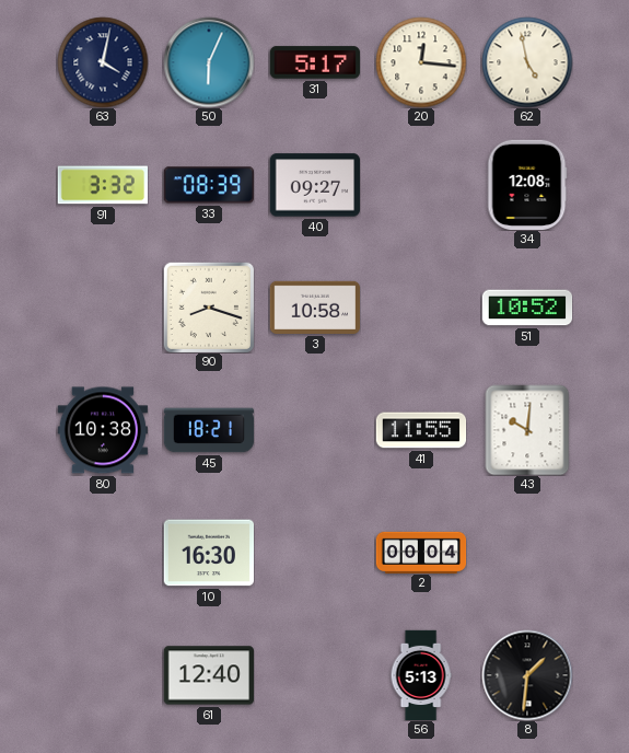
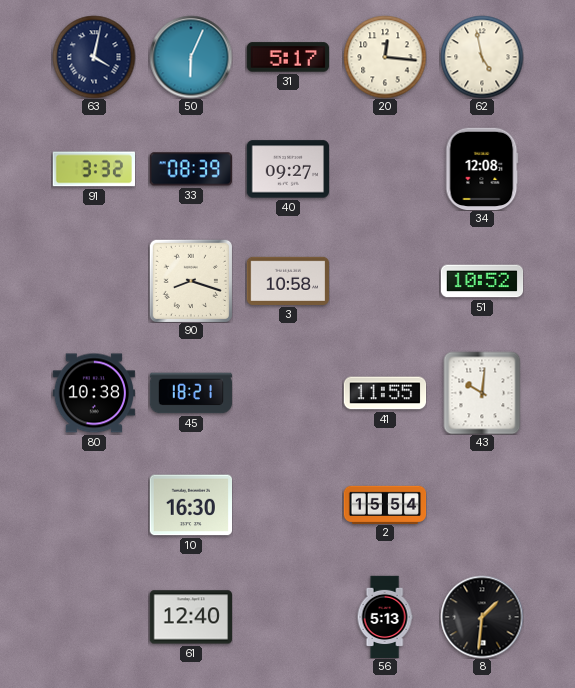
2: 00:04 -> 15:54
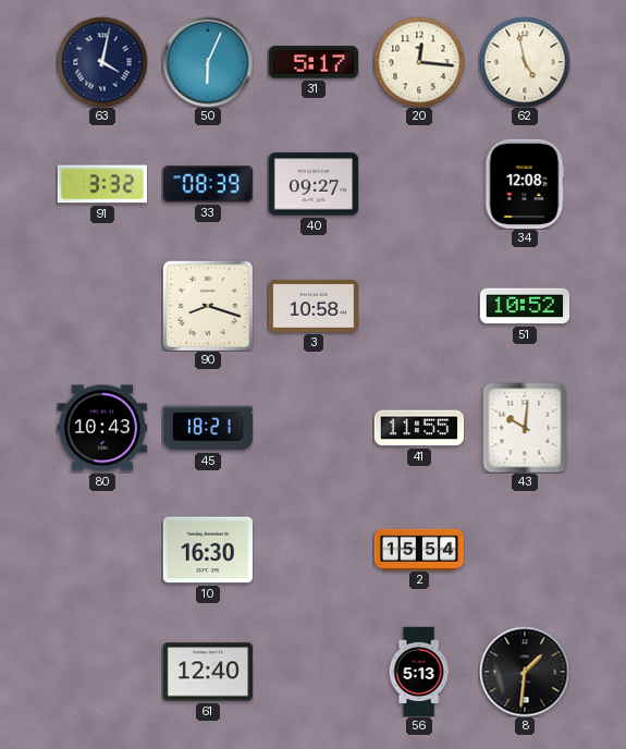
80: 10:38 -> 10:43
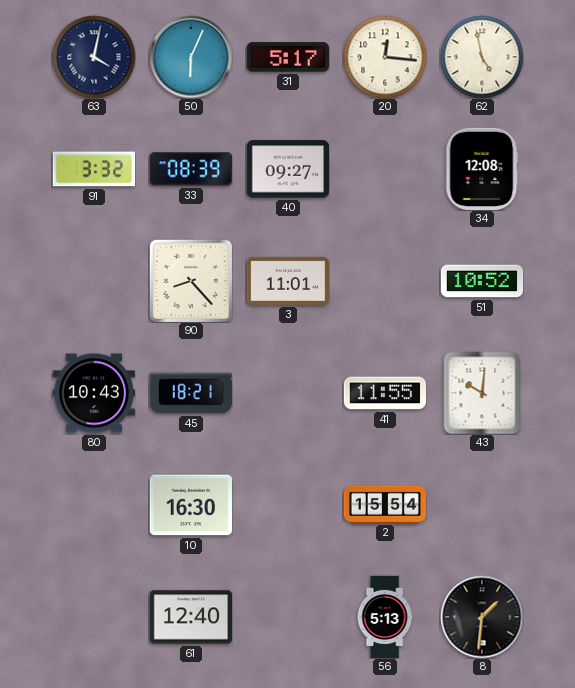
90: 8:18 -> 8:23
3: 10:58 -> 11:01
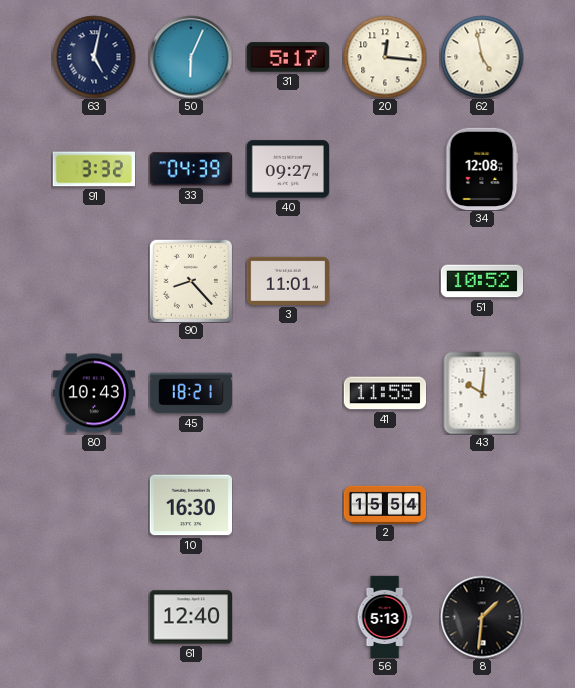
63: 4:02 -> 5:02
33: 08:39 -> 04:39
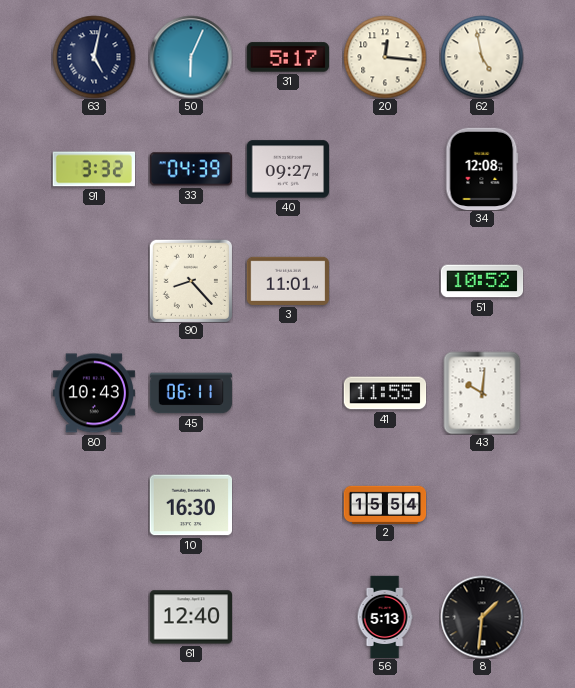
45: 18:21 -> 06:11
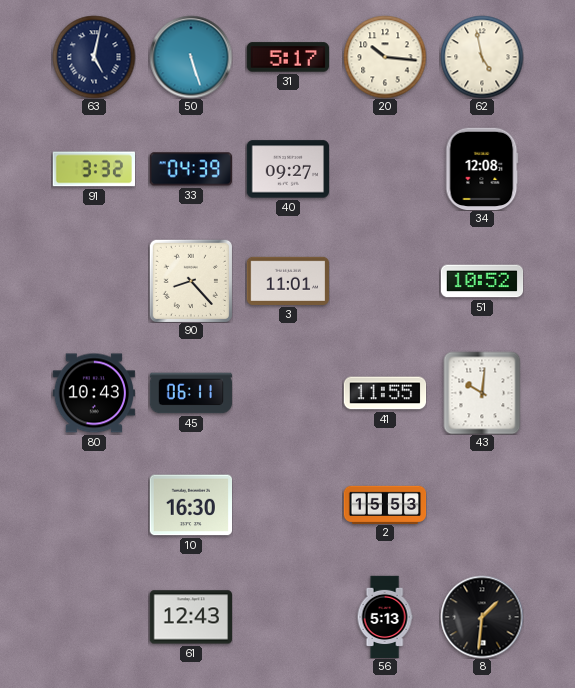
50: 6:04 -> 5:27
20: 12:16 -> 10:16
2: 15:54 -> 15:53
61: 12:40 -> 12:43
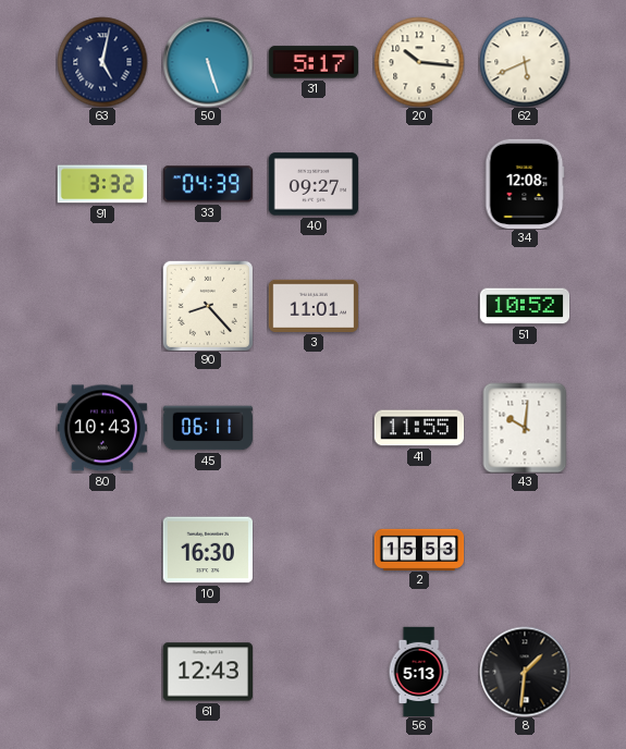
62: 4:58 -> 5:41
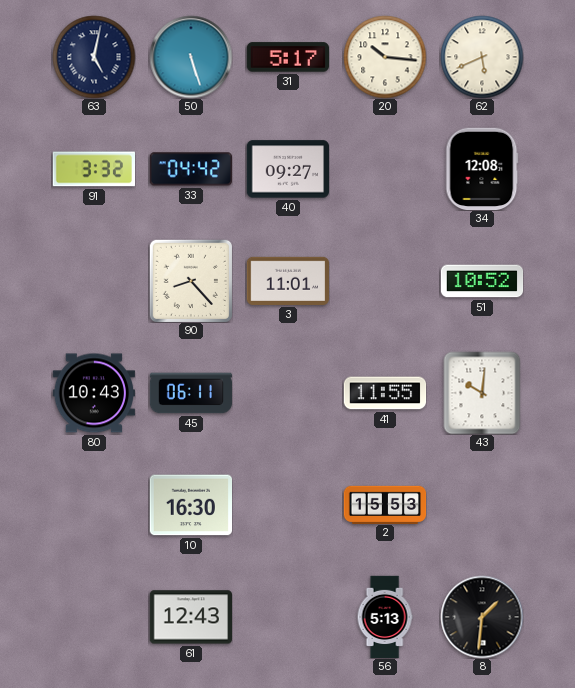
33: 04:39 -> 04:42
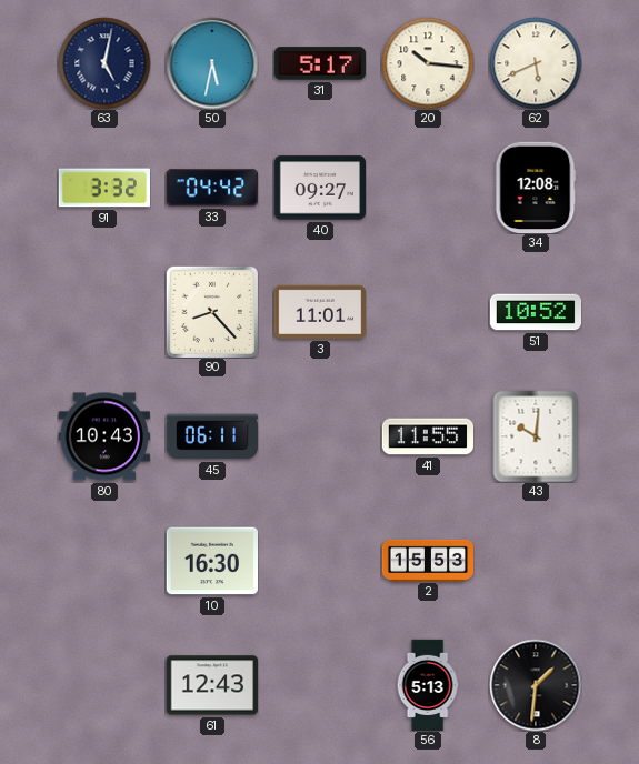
50: 5:27 -> 5:32
